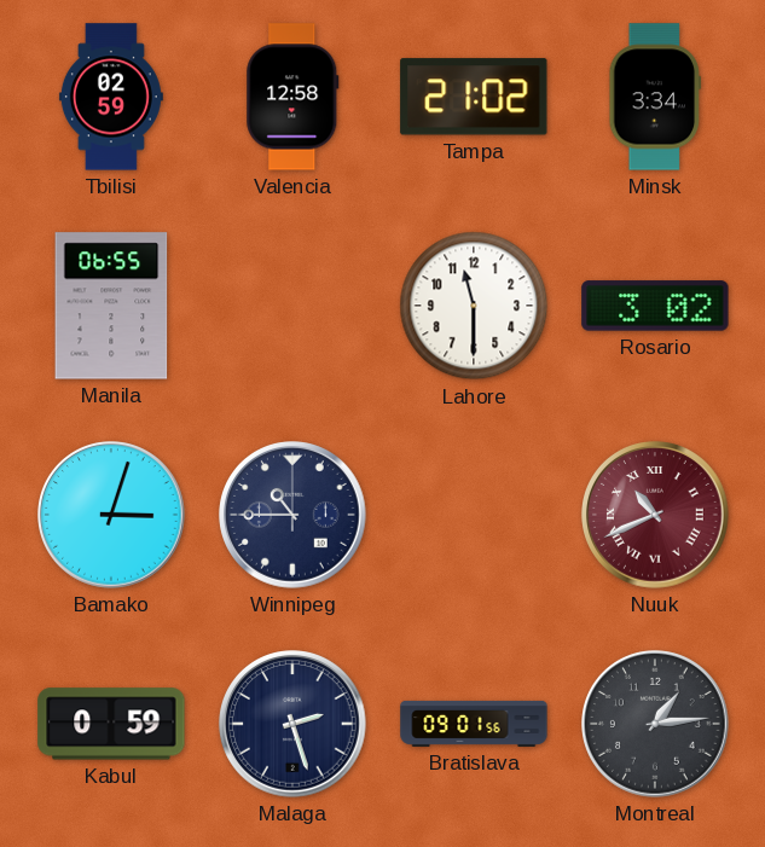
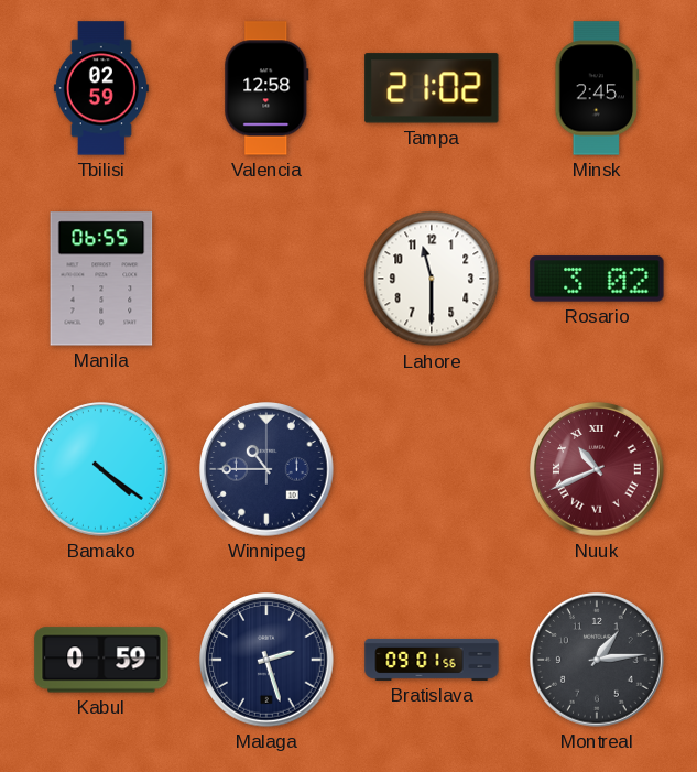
Minsk: 3:34 -> 2:45
Bamako: 3:03 -> 4:21
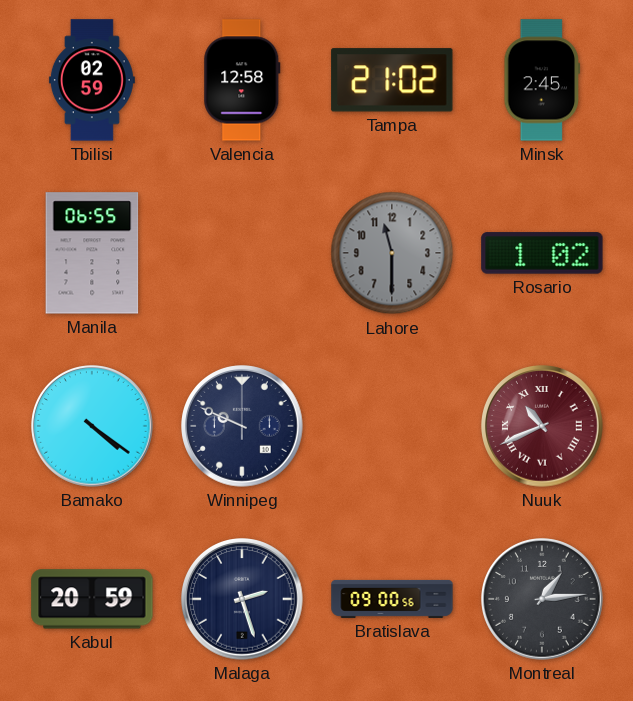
Lahore dial: white -> grey
Rosario: 3:02 -> 1:02
Winnipeg: 10:45 -> 9:49
Kabul: 0:59 -> 20:59
Bratislava: 09:01 -> 09:00
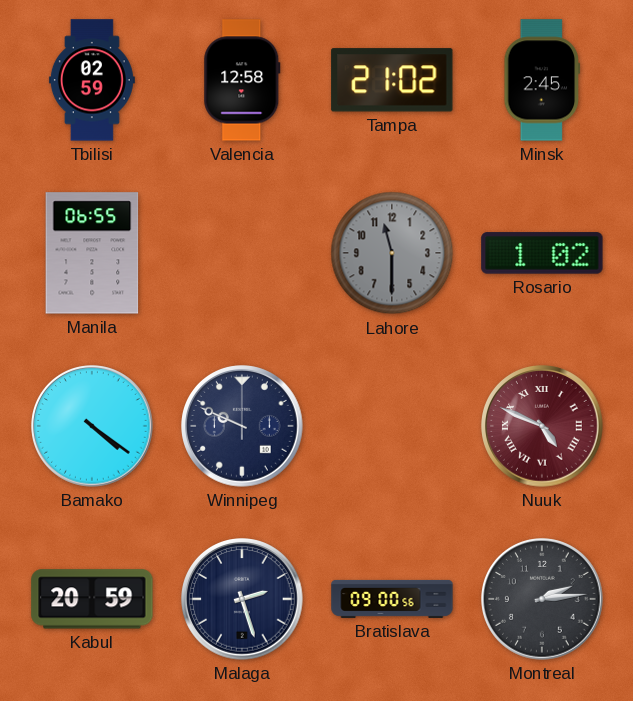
Nuuk: 10:41 -> 4:49
Montreal: 1:14 -> 2:14
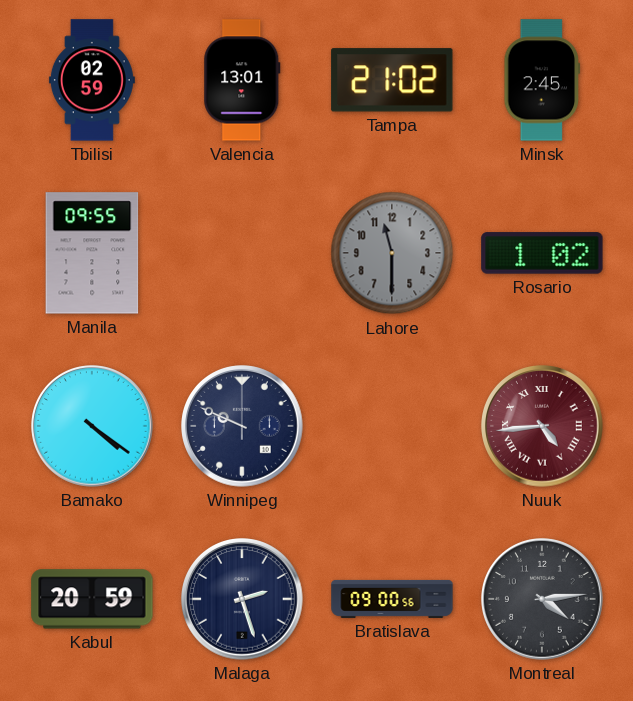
Valencia: 12:58 -> 13:01
Manila: 06:55 -> 09:55
Nuuk: 4:49 -> 4:44
Montreal: 2:14 -> 4:14
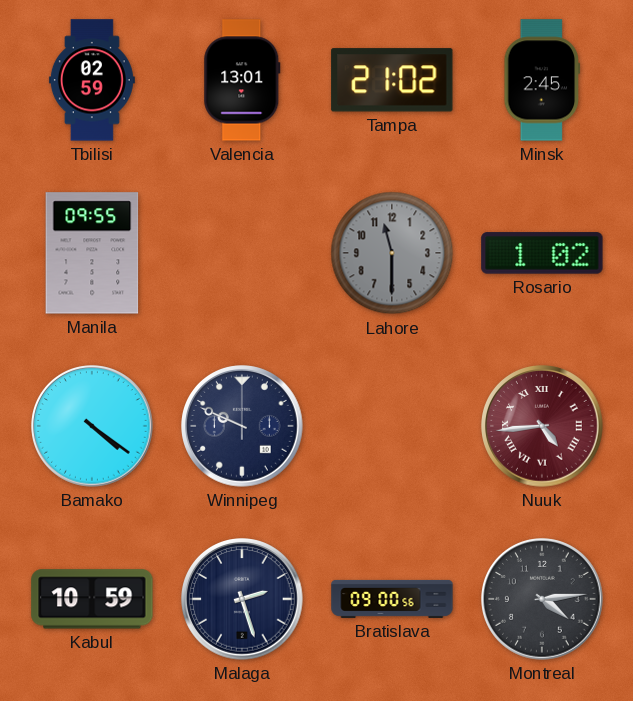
Kabul: 20:59 -> 10:59
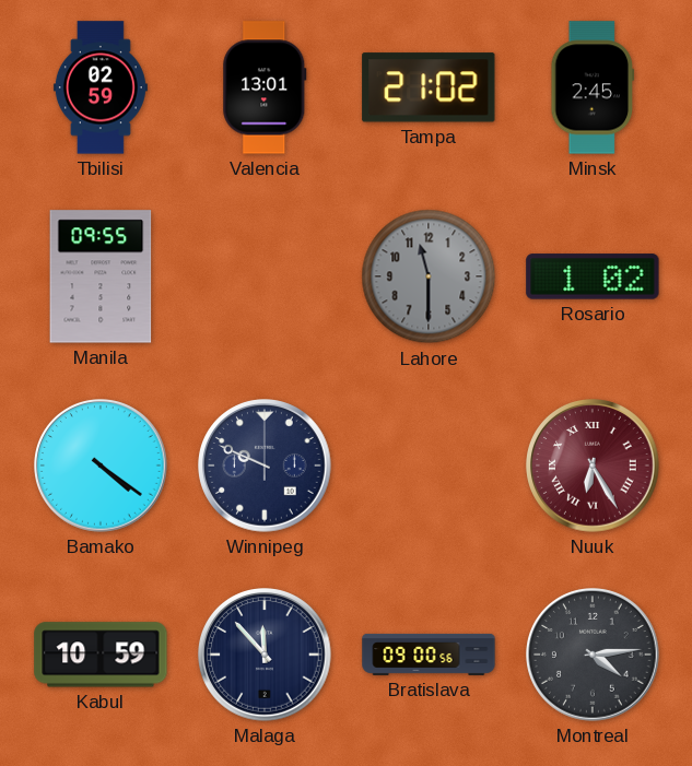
Nuuk: 4:44 -> 6:25
Malaga: 2:27 -> 11:53
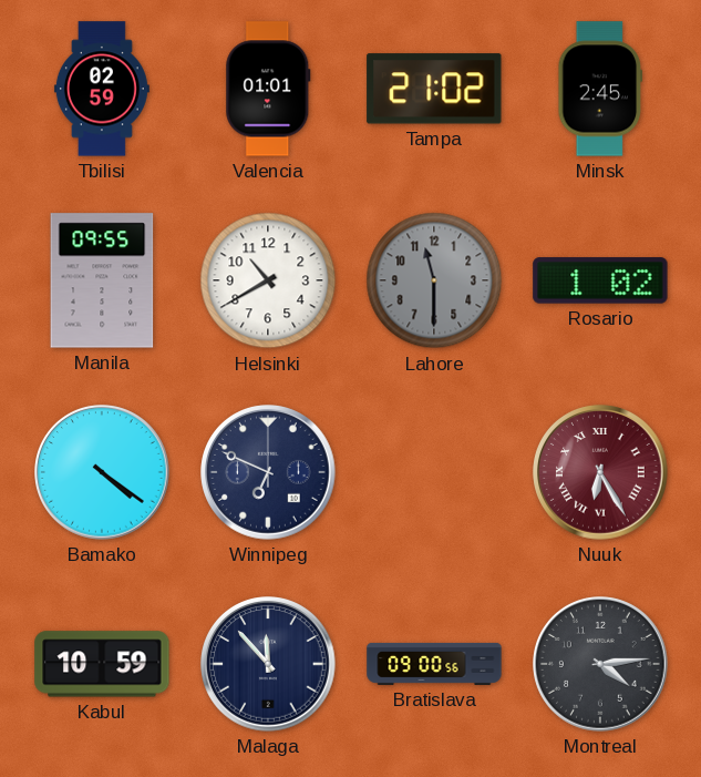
Valencia: 13:01 -> 01:01
Helsinki: none -> 10:40
Winnipeg: 9:49 -> 6:49
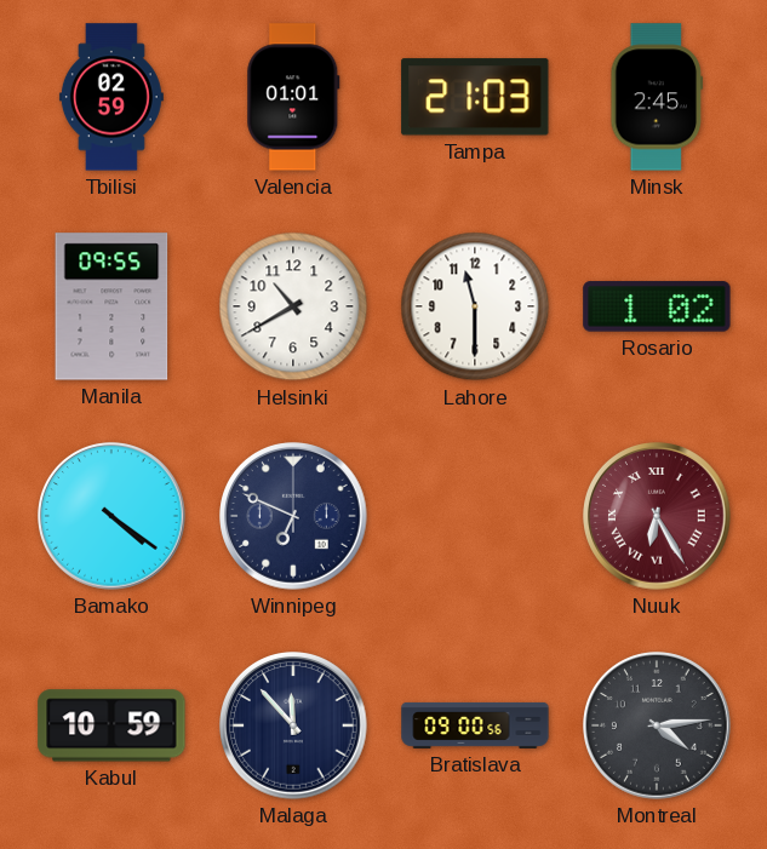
Tampa: 21:02 -> 21:03
Lahore dial: grey -> white
